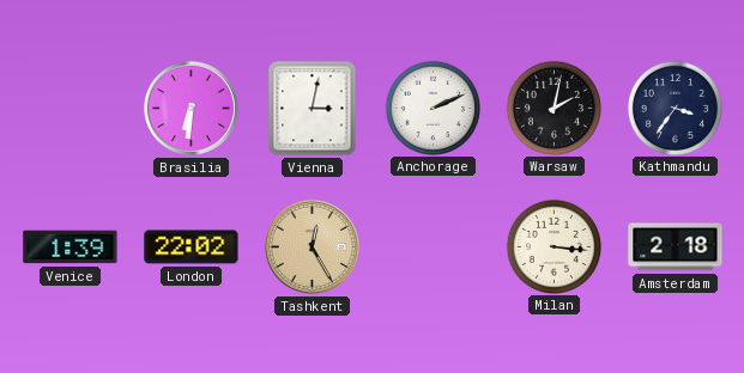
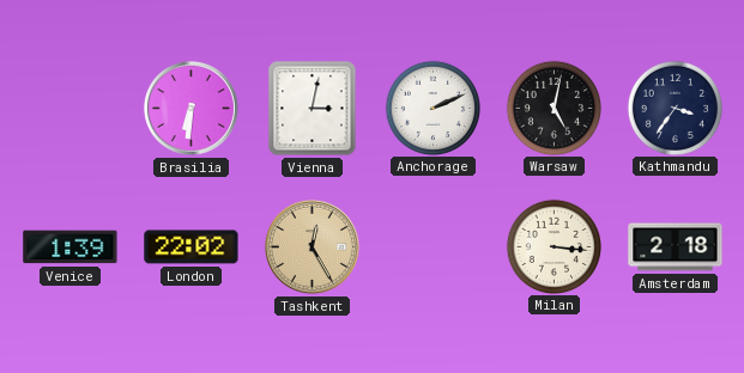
Warsaw: 2:02 -> 5:02
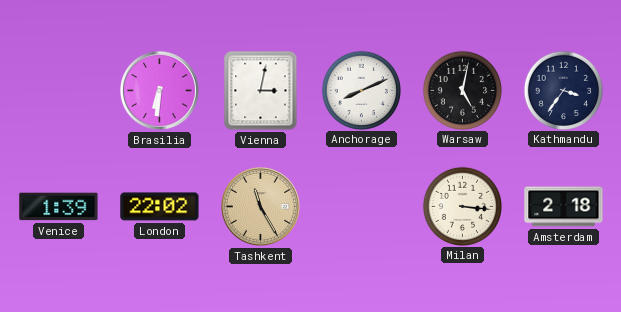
Anchorage: 2:11 -> 8:11
Tashkent: 12:25 -> 11:25
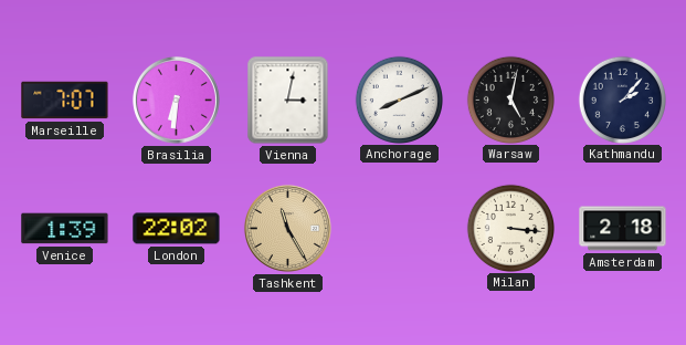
Marseille: none -> 7:07
Kathmandu: 3:36 -> 2:07
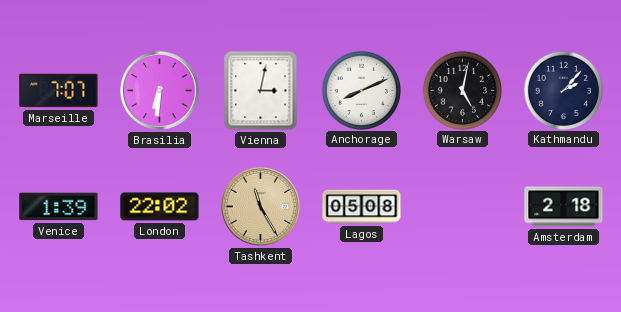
Lagos: none -> 05:08
Milan: 3:16 -> none
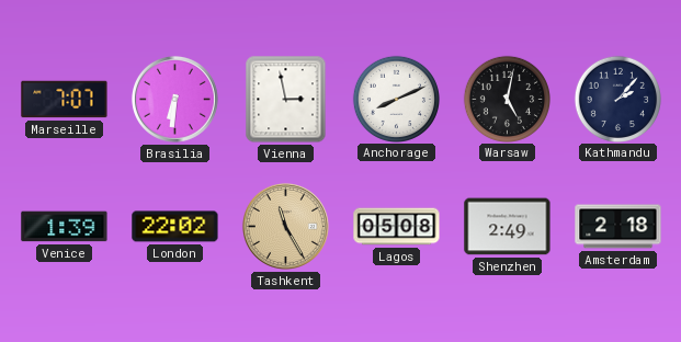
Vienna: 3:02 -> 2:58
Shenzhen: none -> 2:49
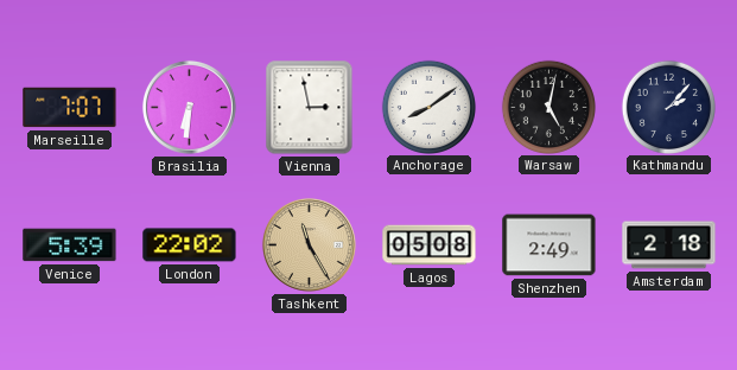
Anchorage: 8:11 -> 8:09
Venice: 1:39 -> 5:39
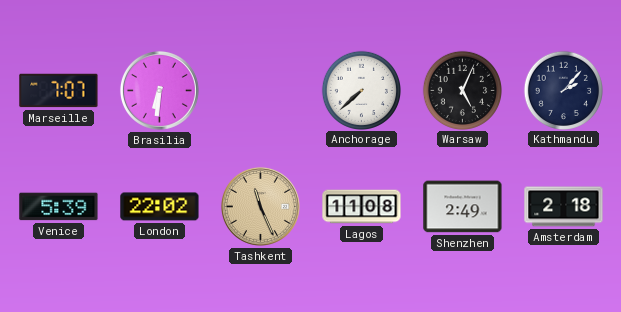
Vienna: 2:58 -> none
Anchorage: 8:09 -> 7:38
Warsaw: 5:02 -> 5:04
Tashkent: 11:25 -> 11:26
Lagos: 05:08 -> 11:08
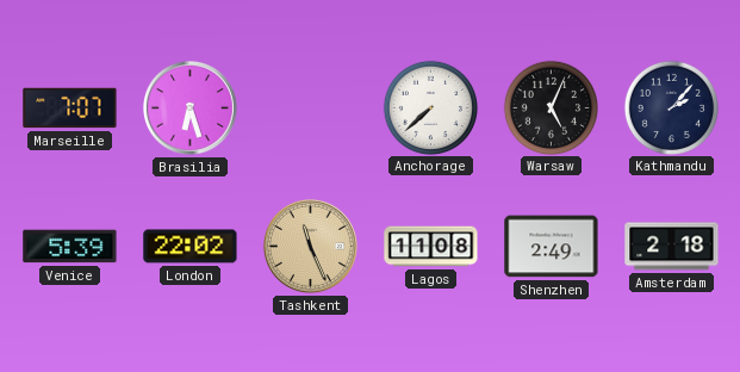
Brasilia: 6:31 -> 6:27
